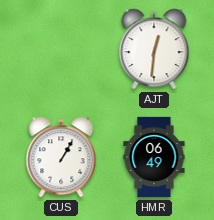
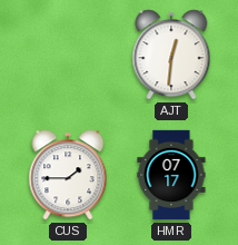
CUS: 1:05 -> 1:45
HMR: 06:49 -> 07:17
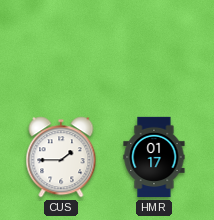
AJT: 12:31 -> none
HMR: 07:17 -> 01:17
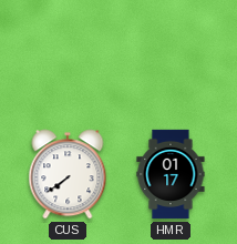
CUS: 1:45 -> 7:39
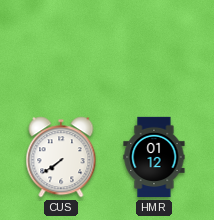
HMR: 01:17 -> 01:12
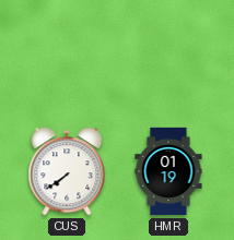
HMR: 01:12 -> 01:19
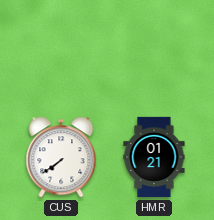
HMR: 01:19 -> 01:21
